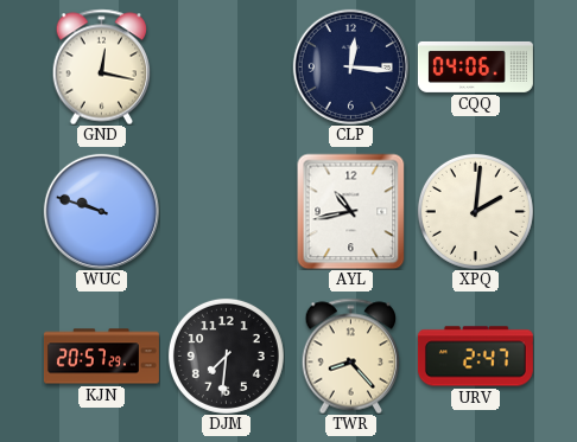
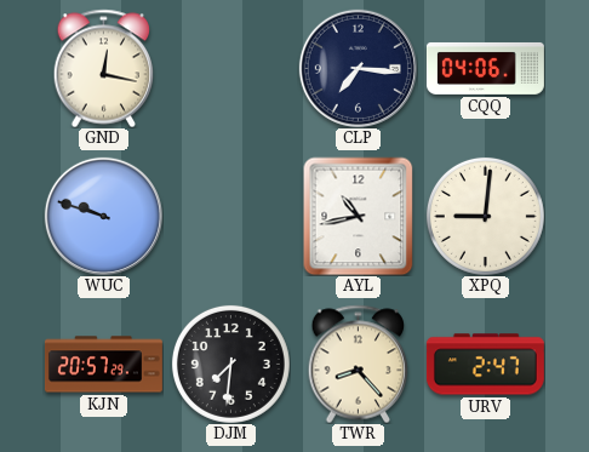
CLP: 12:16 -> 7:16
XPQ: 2:01 -> 9:01
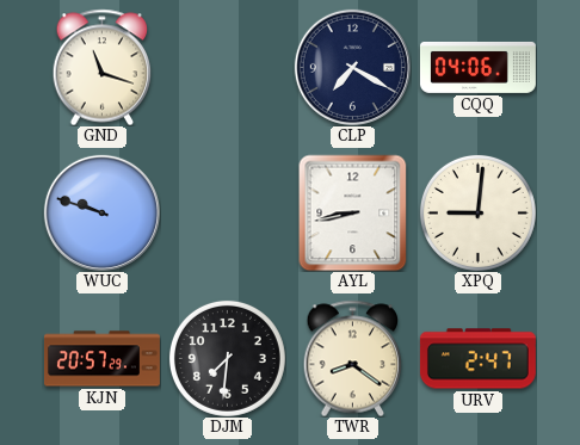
GND: 12:17 -> 11:18
CLP: 7:16 -> 7:20
AYL: 10:43 -> 8:43
TWR: 8:23 -> 8:21
